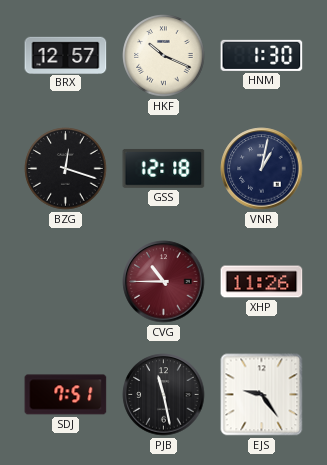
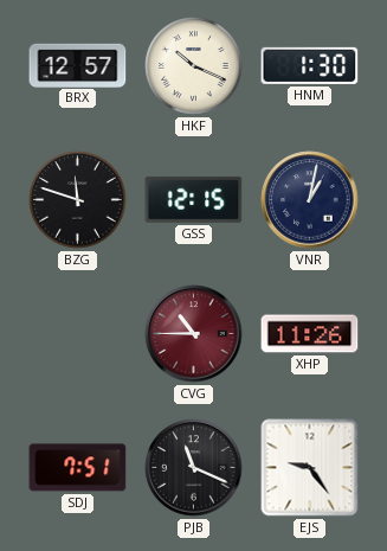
BZG: 12:18 -> 11:48
GSS: 12:18 -> 12:15
PJB: 11:28 -> 11:19
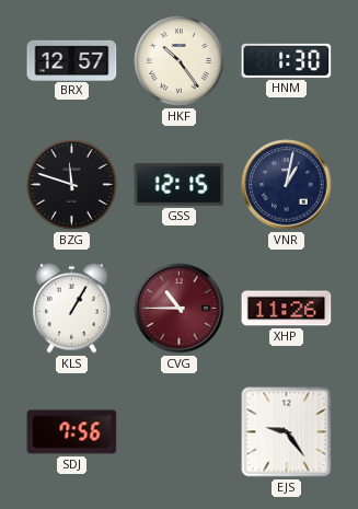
HKF: 10:19 -> 10:24
KLS: none -> 1:05
SDJ: 7:51 -> 7:56
PJB: 11:19 -> none
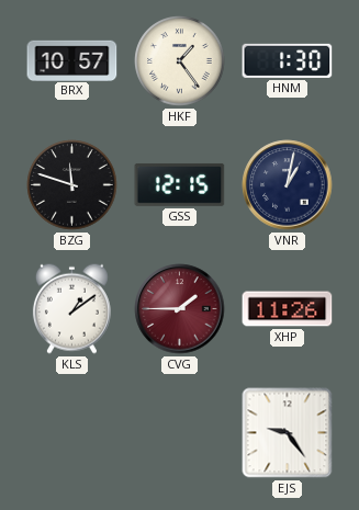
BRX: 12:57 -> 10:57
HKF: 10:24 -> 1:24
KLS: 1:05 -> 1:09
CVG: 10:45 -> 1:45
SDJ: 7:56 -> none
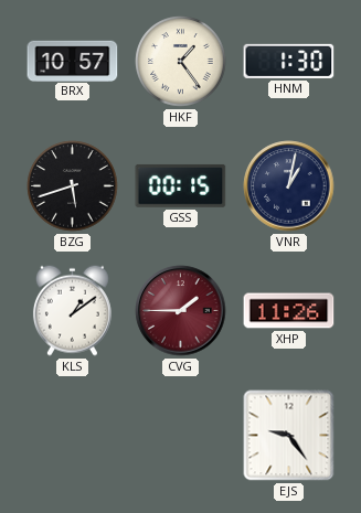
BZG: 11:48 -> 5:42
GSS: 12:15 -> 00:15
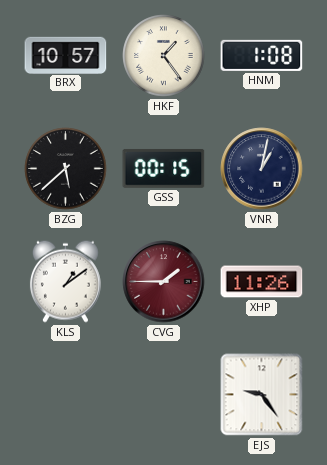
HNM: 1:30 -> 1:08
BZG: 5:42 -> 5:38
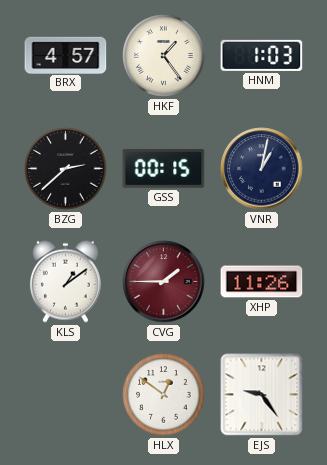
BRX: 10:57 -> 4:57
HNM: 1:08 -> 1:03
BZG: 5:38 -> 2:38
HLX: none -> 12:51
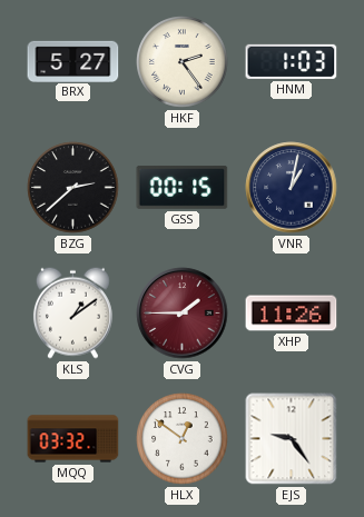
BRX: 4:57 -> 5:27
HKF: 1:24 -> 2:24
MQQ: none -> 03:32
